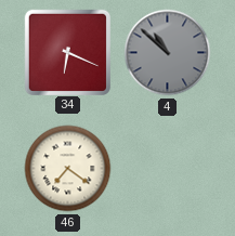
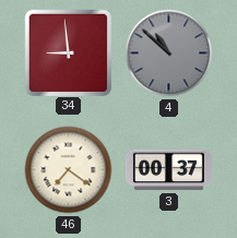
34: 6:19 -> 8:59
3: none -> 00:37
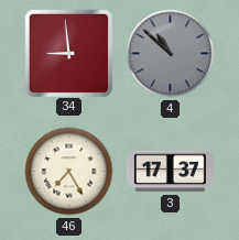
46: 7:21 -> 7:25
3: 00:37 -> 17:37
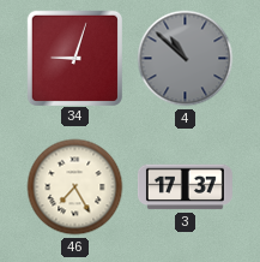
34: 8:59 -> 9:03
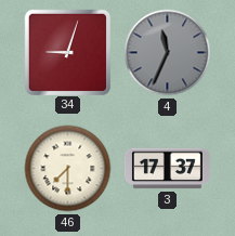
4: 10:52 -> 11:34
46: 7:25 -> 7:30
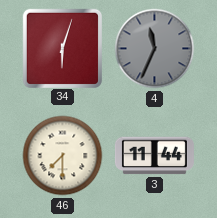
34: 9:03 -> 6:03
3: 17:37 -> 11:44
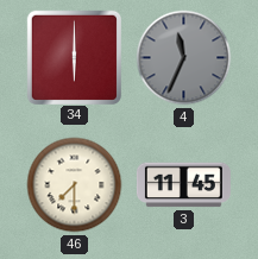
34: 6:03 -> 6:00
3: 11:44 -> 11:45
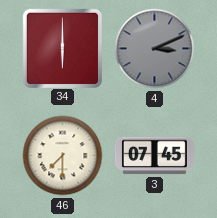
4: 11:34 -> 3:11
3: 11:45 -> 07:45
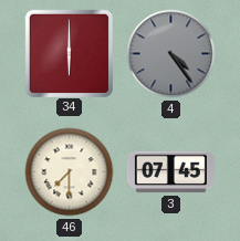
4: 3:11 -> 4:24
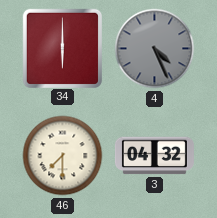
4: 4:24 -> 4:26
3: 07:45 -> 04:32
